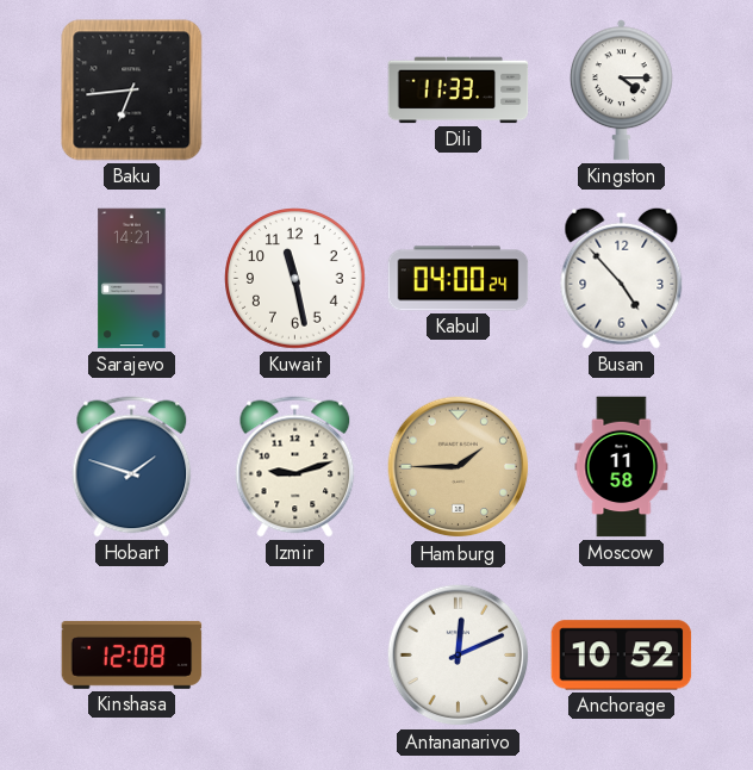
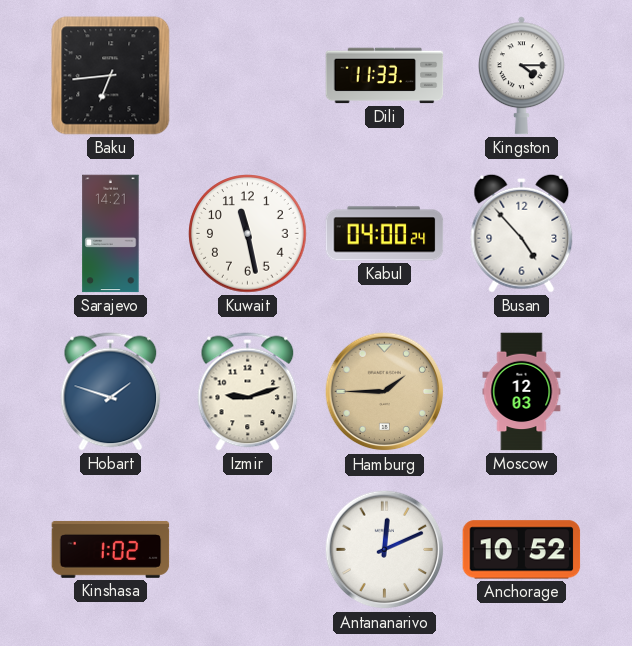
Moscow: 11:58 -> 12:03
Kinshasa: 12:08 -> 1:02
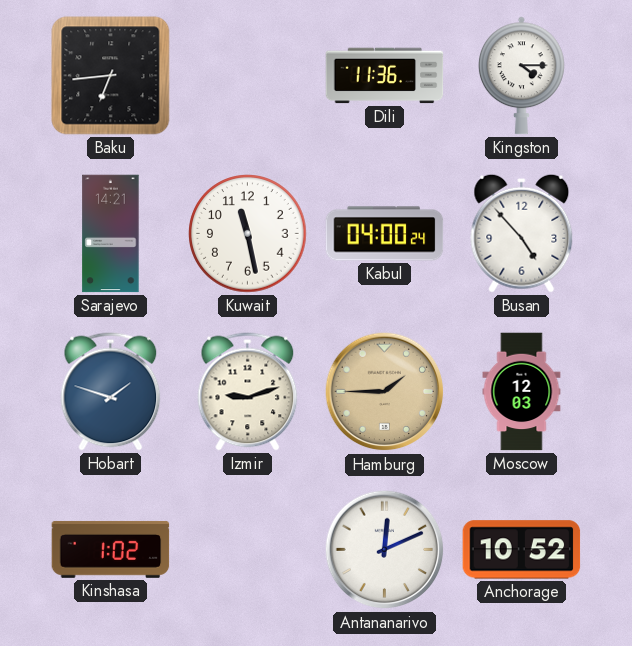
Dili: 11:33 -> 11:36
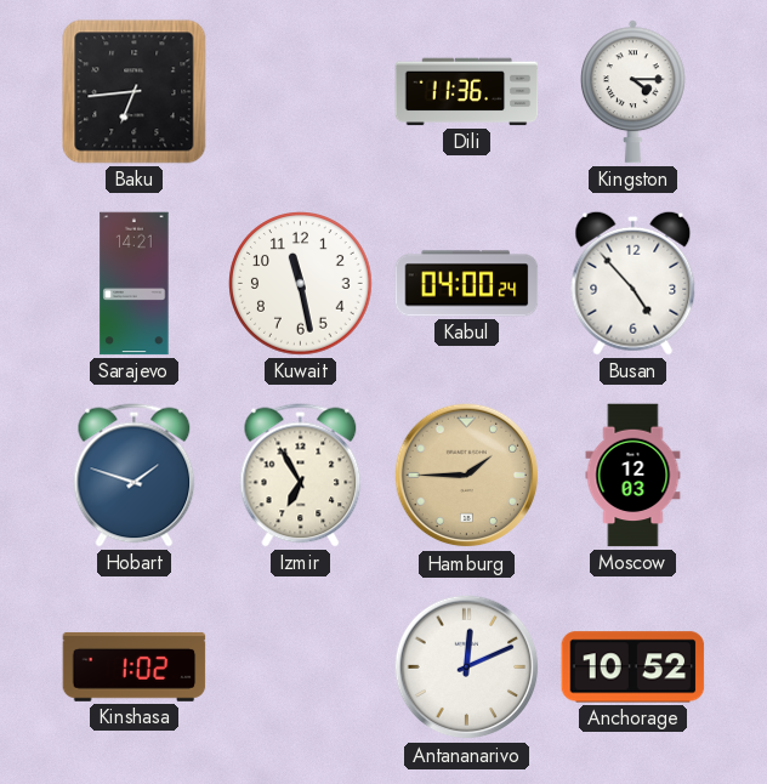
Izmir: 9:12 -> 6:55
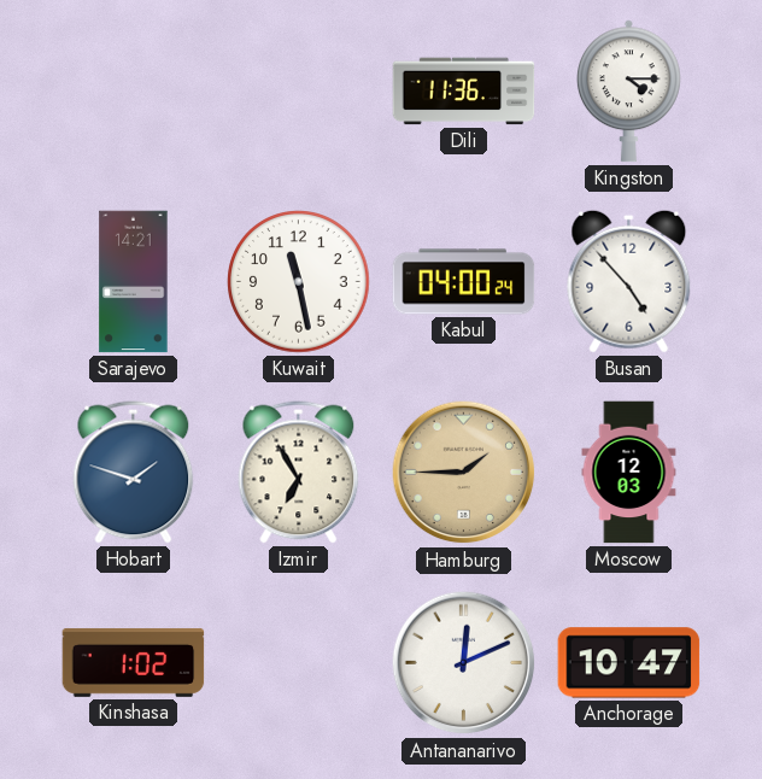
Baku: 6:44 -> none
Anchorage: 10:52 -> 10:47
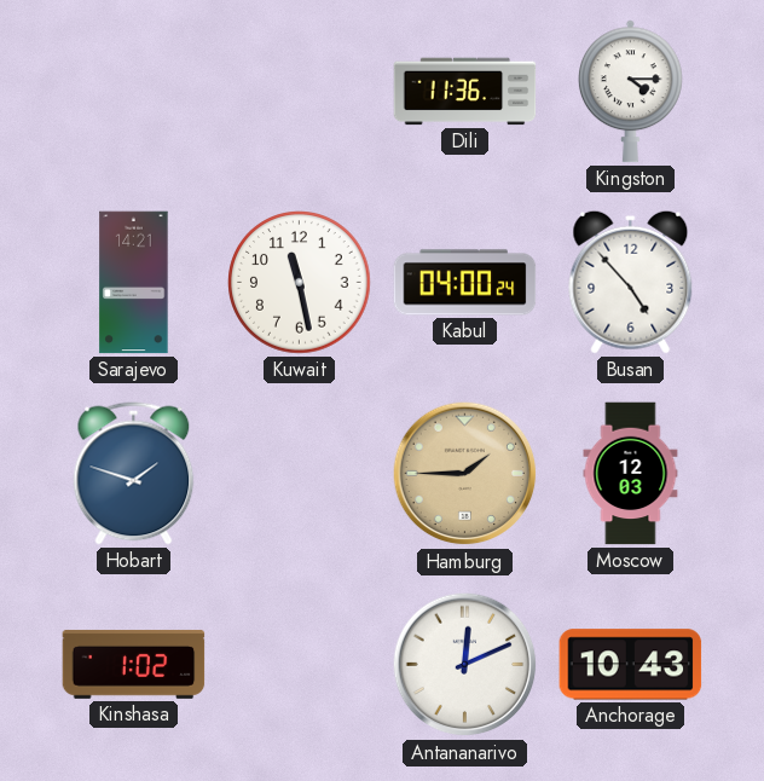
Izmir: 6:55 -> none
Anchorage: 10:47 -> 10:43
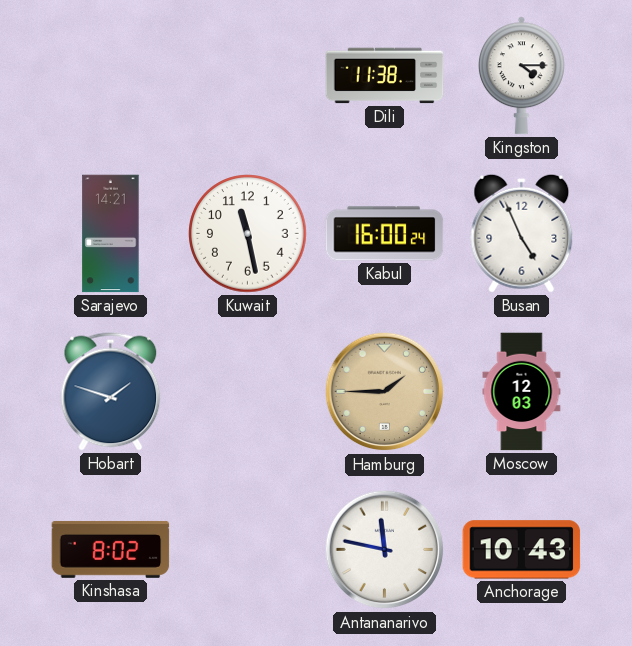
Dili: 11:36 -> 11:38
Kabul: 04:00 -> 16:00
Busan: 4:53 -> 4:56
Kinshasa: 1:02 -> 8:02
Antananarivo: 12:11 -> 11:47
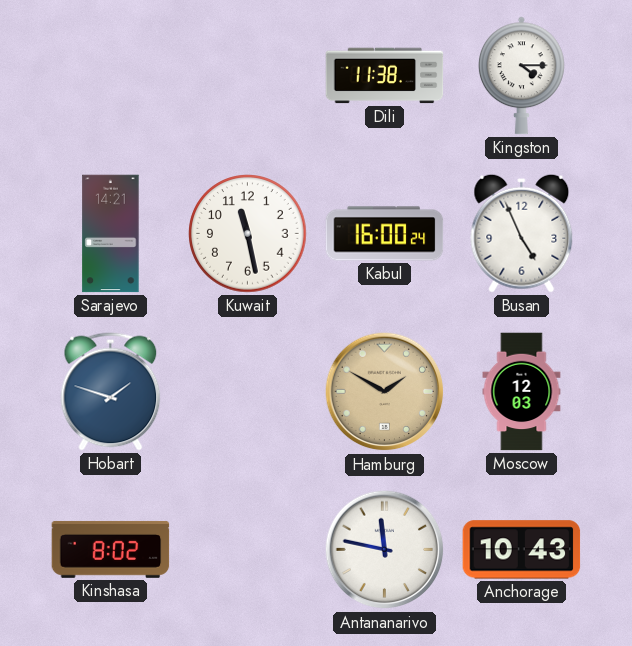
Hamburg: 1:45 -> 1:50
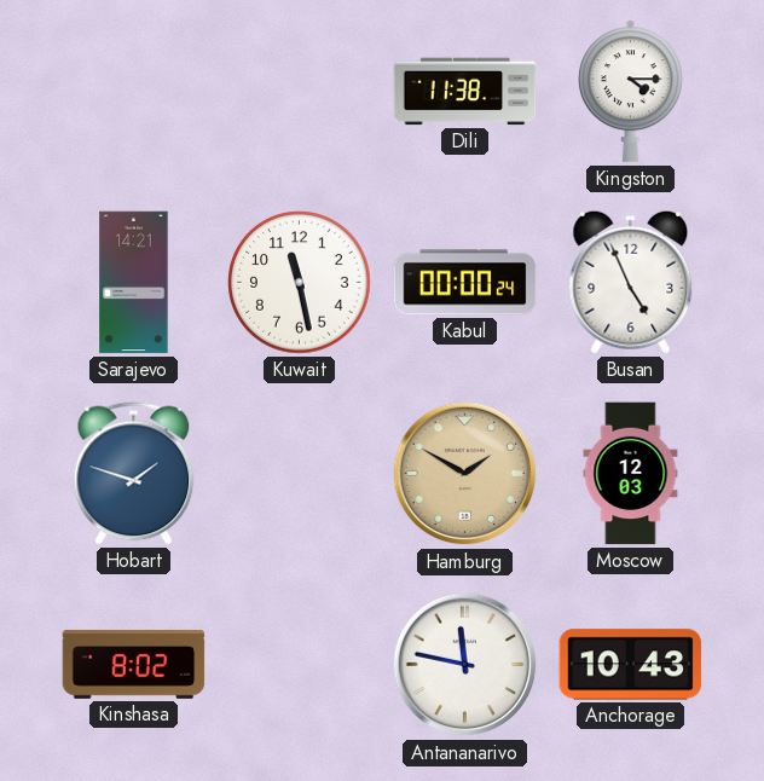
Kabul: 16:00 -> 00:00
